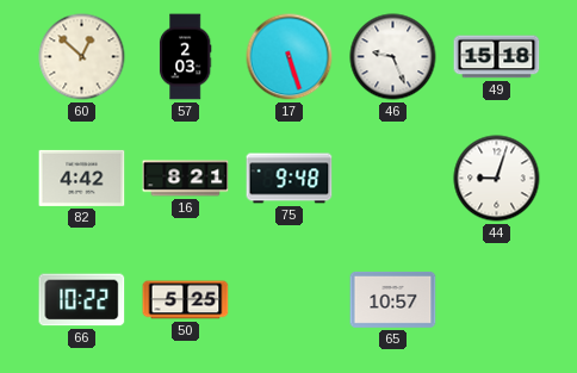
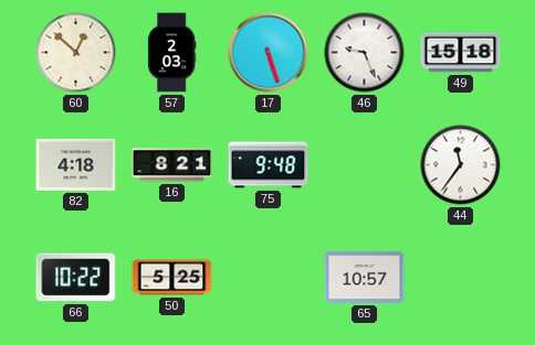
82: 4:42 -> 4:18
44: 9:03 -> 11:36
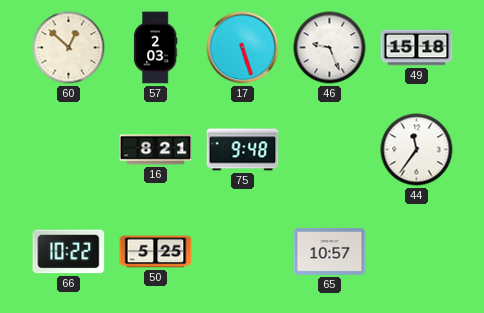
82: 4:18 -> none
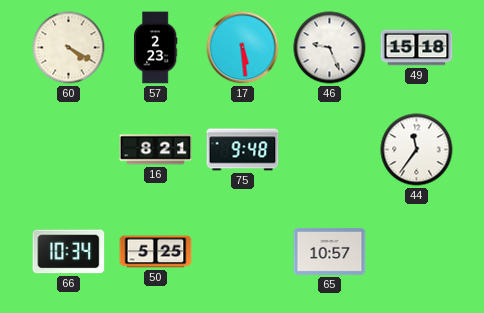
60: 12:52 -> 4:20
57: 2:03 -> 2:23
17: 5:27 -> 5:29
66: 10:22 -> 10:34
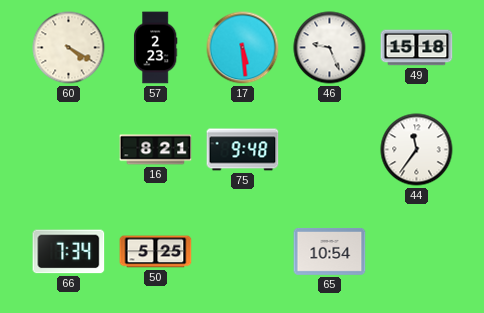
66: 10:34 -> 7:34
65: 10:57 -> 10:54
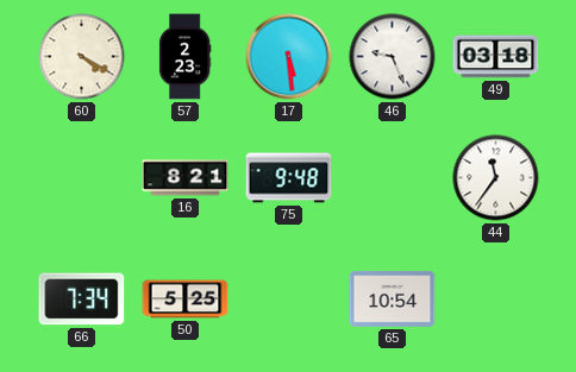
49: 15:18 -> 03:18
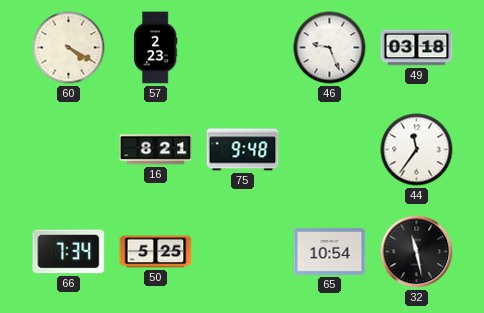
17: 5:29 -> none
32: none -> 11:28
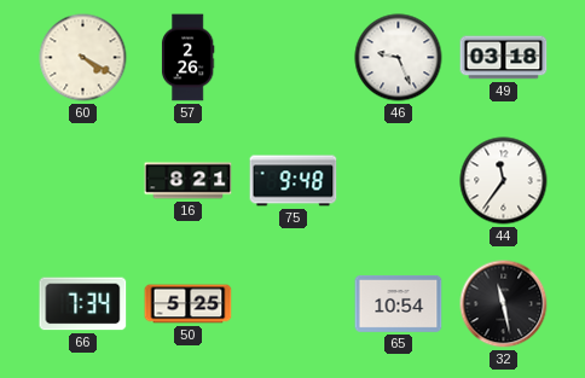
57: 2:23 -> 2:26
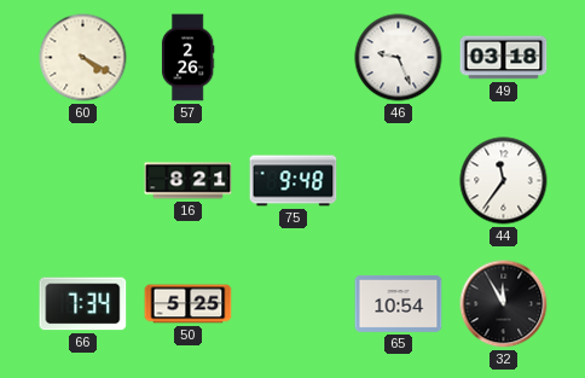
32: 11:28 -> 11:55
